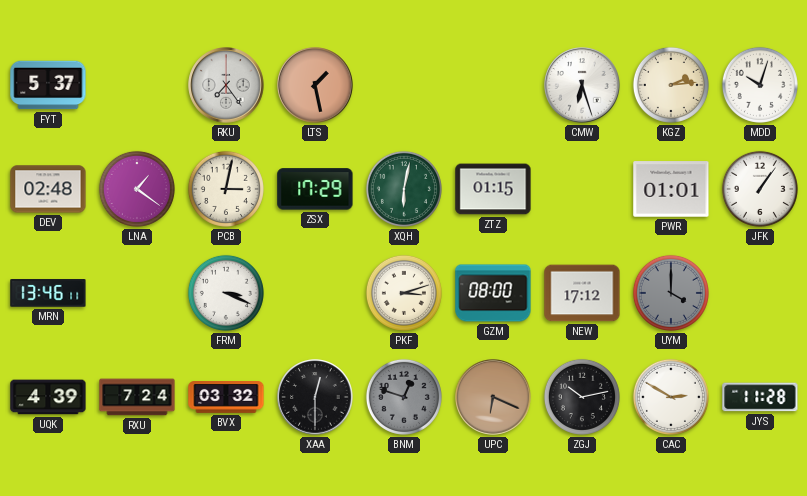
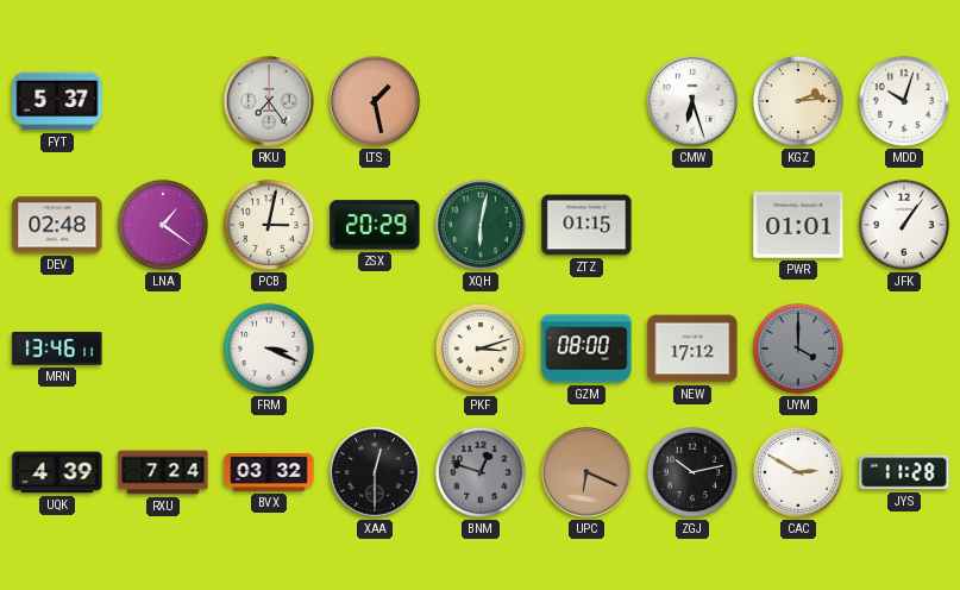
ZSX: 17:29 -> 20:29
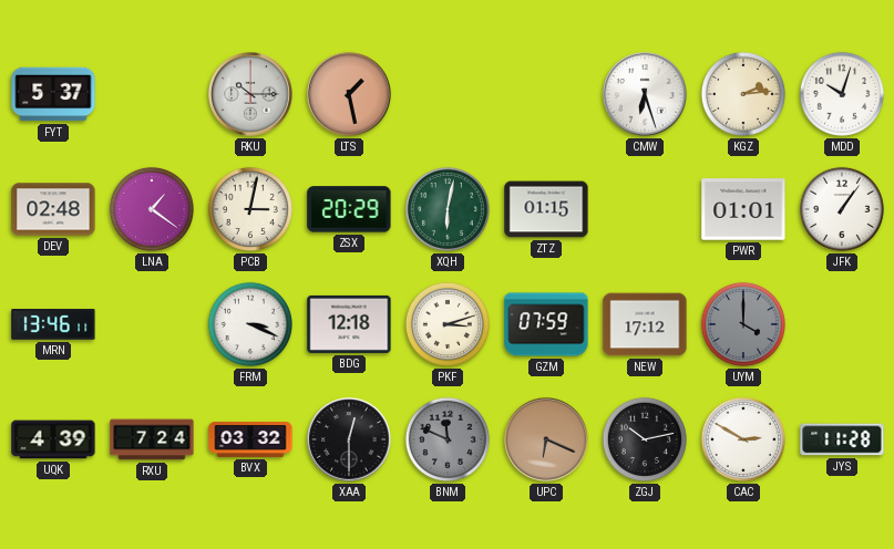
RKU: 7:24 -> 10:15
BDG: none -> 12:18
GZM: 08:00 -> 07:59
BNM: 12:48 -> 11:49
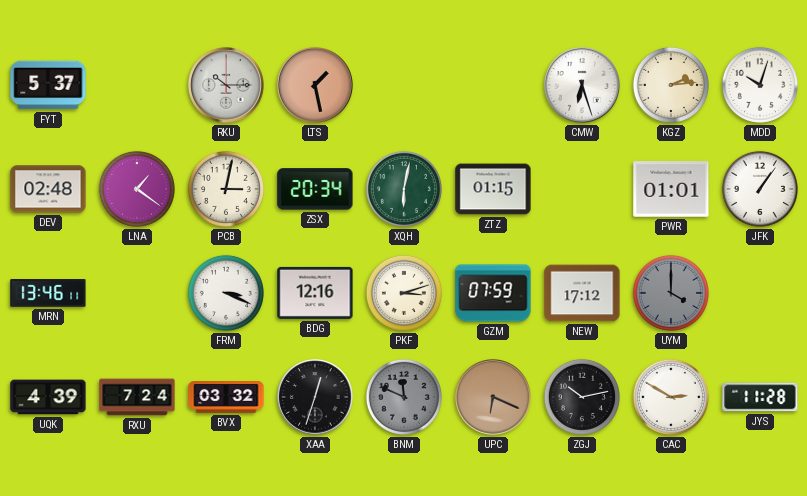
ZSX: 20:29 -> 20:34
BDG: 12:18 -> 12:16
XAA: 12:30 -> 12:33
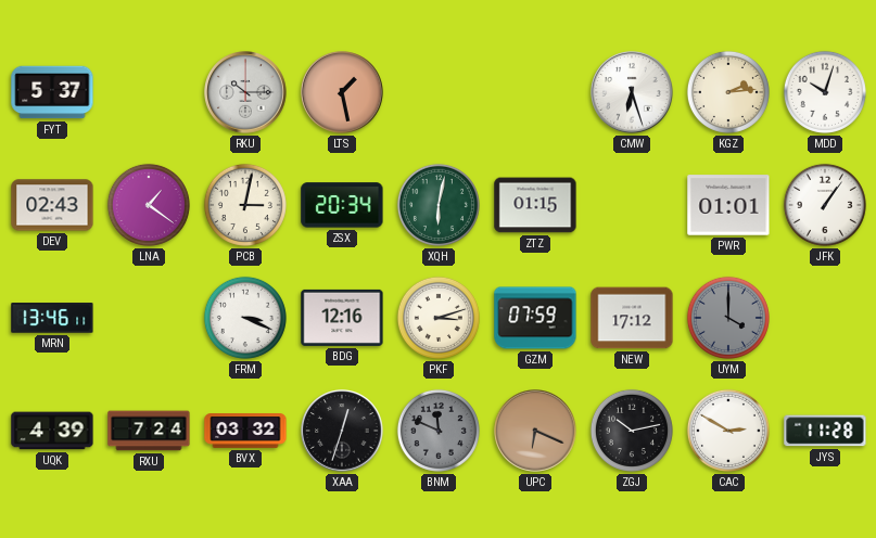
DEV: 02:48 -> 02:43
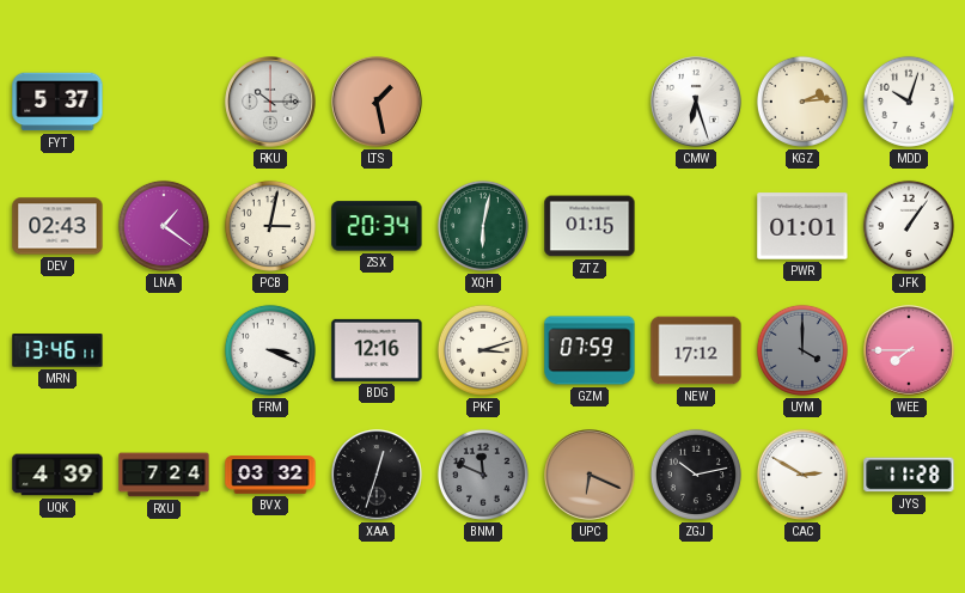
WEE: none -> 7:45
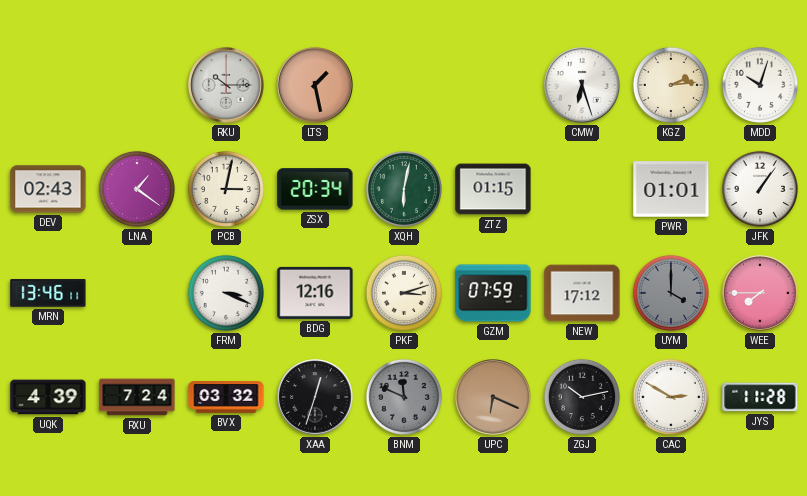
FYT: 5:37 -> none
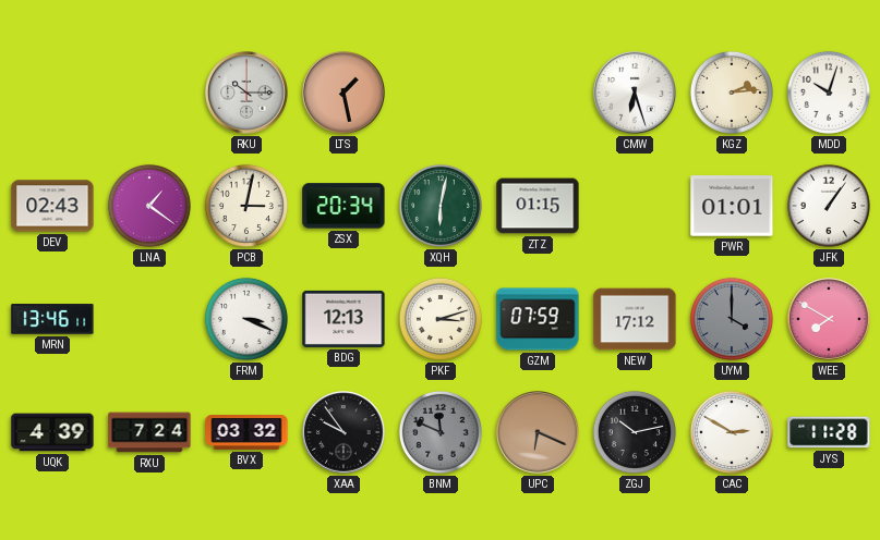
BDG: 12:16 -> 12:13
WEE: 7:45 -> 7:50
XAA: 12:33 -> 9:54
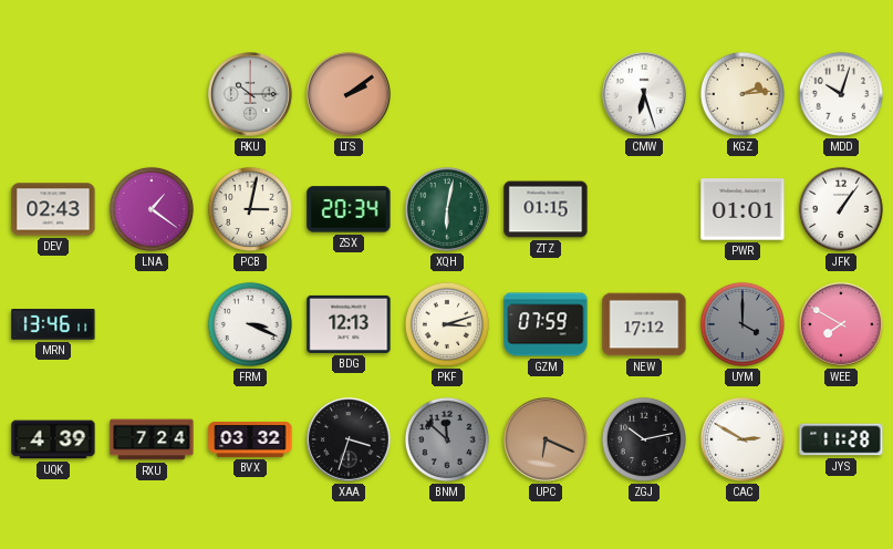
LTS: 1:28 -> 2:09
XAA: 9:54 -> 3:33
BNM: 11:49 -> 11:52
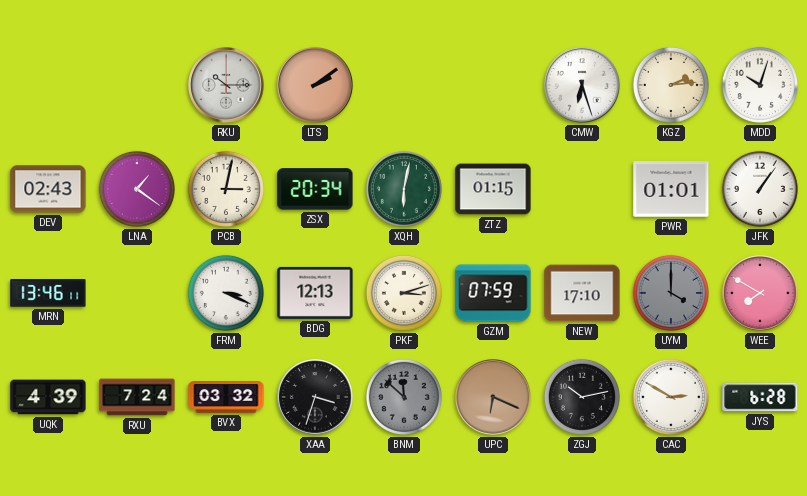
NEW: 17:12 -> 17:10
JYS: 11:28 -> 6:28
